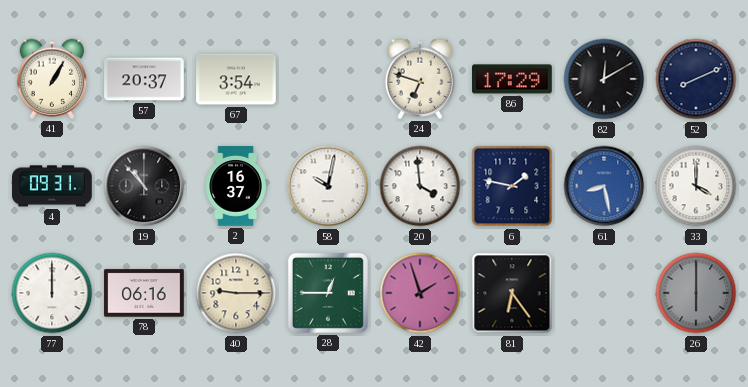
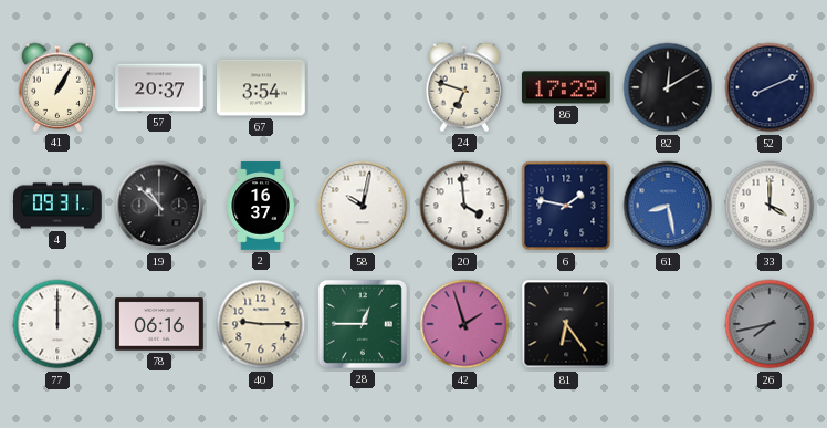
19: 10:53 -> 10:52
26: 6:00 -> 7:43
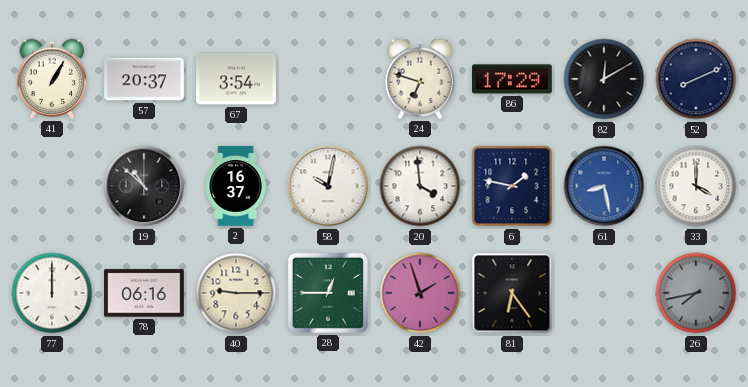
4: 09:31 -> none
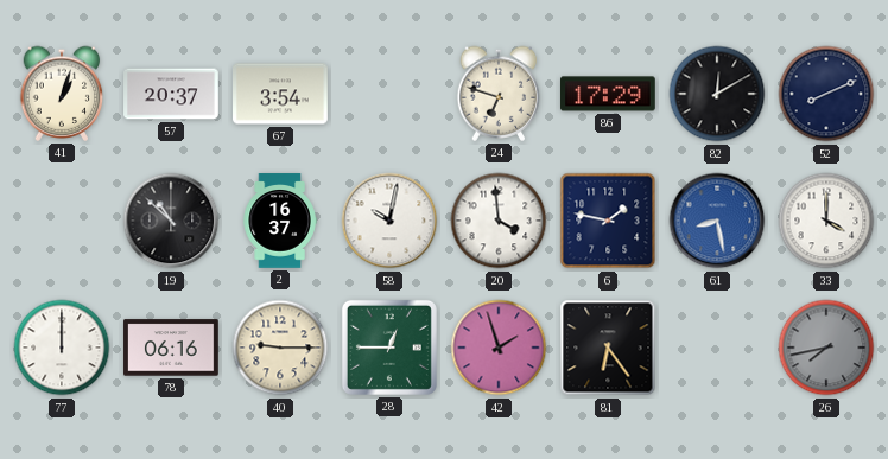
41: 1:05 -> 1:03
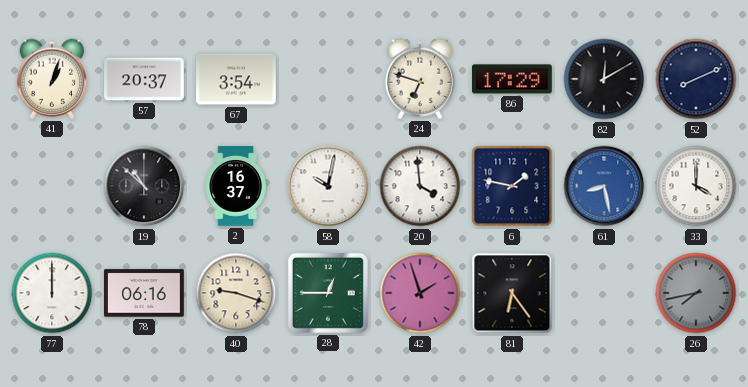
40: 9:15 -> 9:18
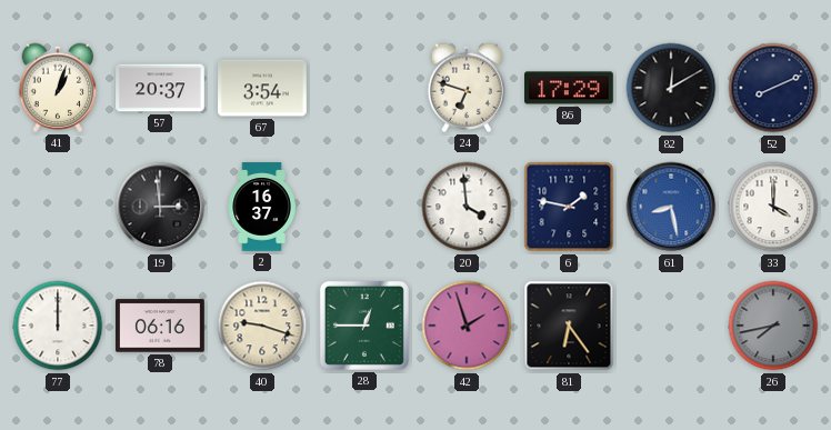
19: 10:52 -> 2:59
58: 10:02 -> none
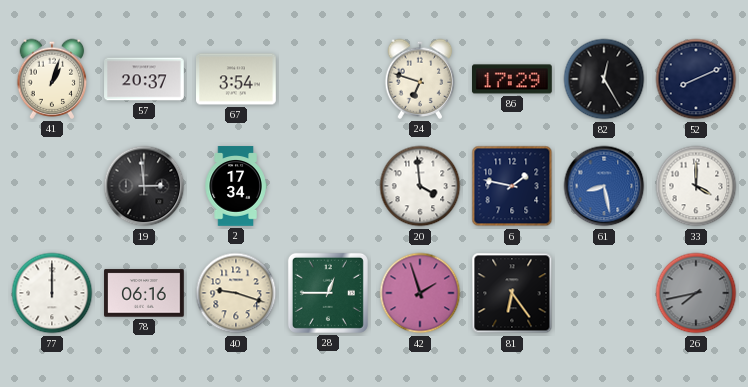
82: 12:10 -> 12:25
2: 16:37 -> 17:34
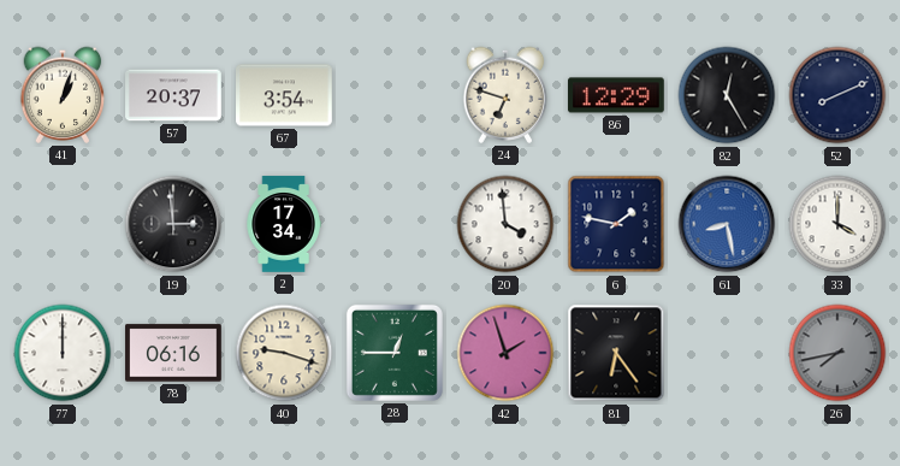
86: 17:29 -> 12:29
